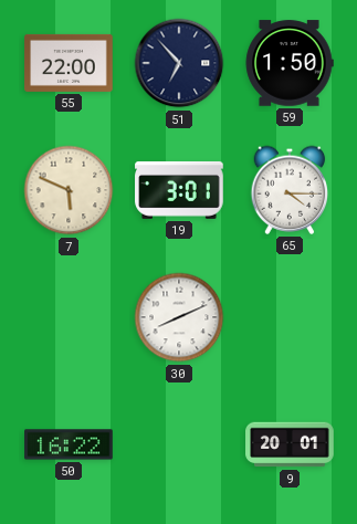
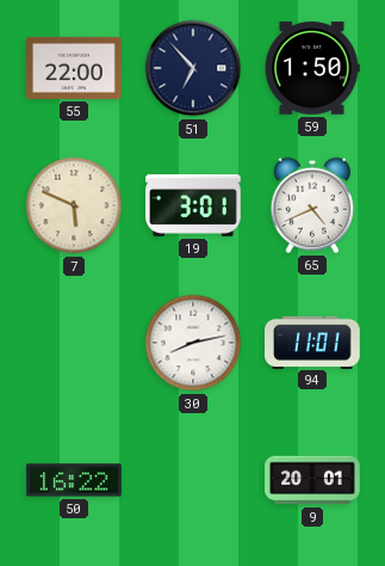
65: 4:15 -> 4:41
30: 8:11 -> 8:13
94: none -> 11:01
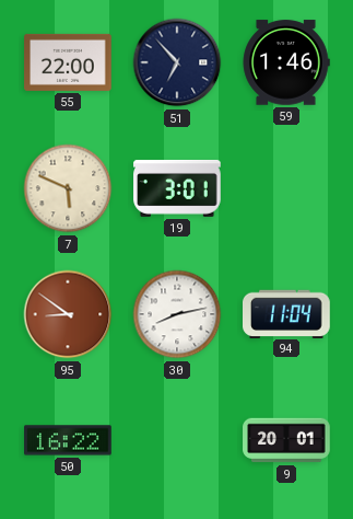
59: 1:50 -> 1:46
65: 4:41 -> none
95: none -> 8:51
94: 11:01 -> 11:04
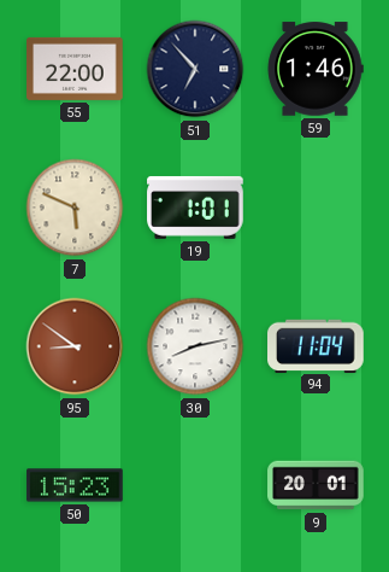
19: 3:01 -> 1:01
50: 16:22 -> 15:23
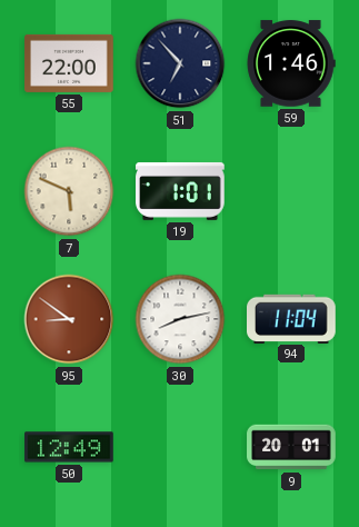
50: 15:23 -> 12:49
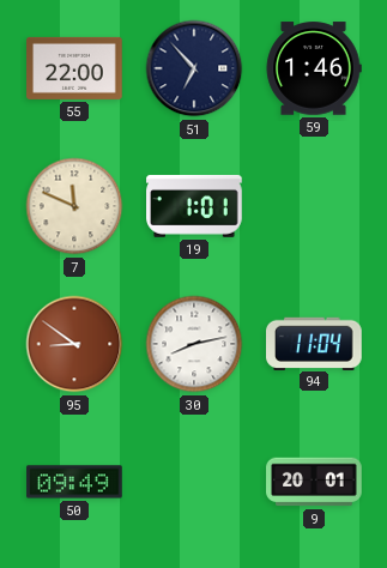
7: 5:49 -> 11:49
50: 12:49 -> 09:49
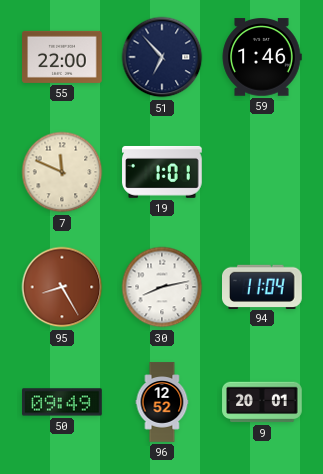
95: 8:51 -> 8:25
96: none -> 12:52
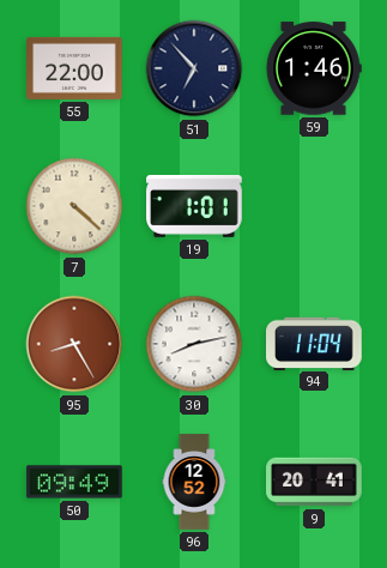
7: 11:49 -> 4:22
9: 20:01 -> 20:41
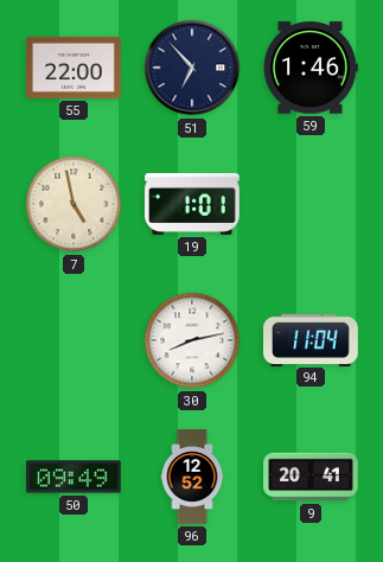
7: 4:22 -> 4:58
95: 8:25 -> none
